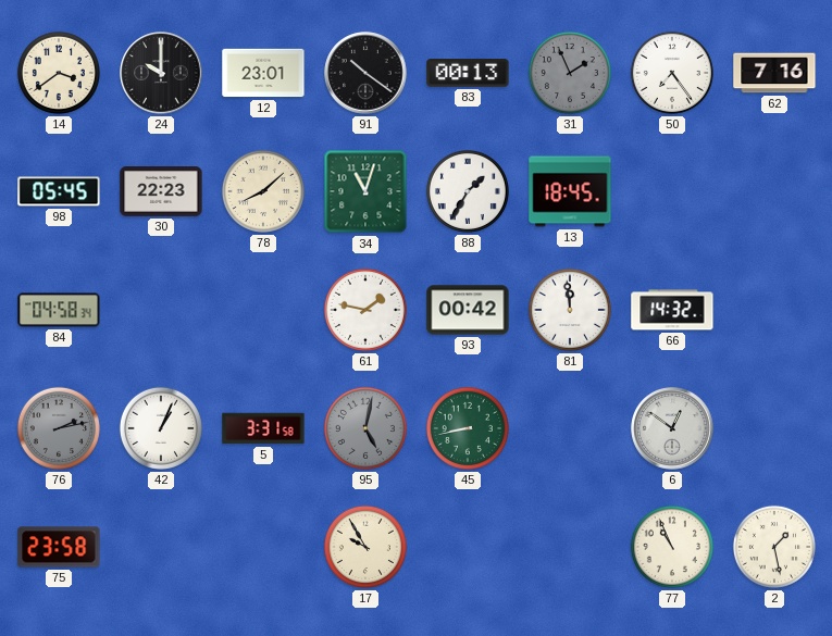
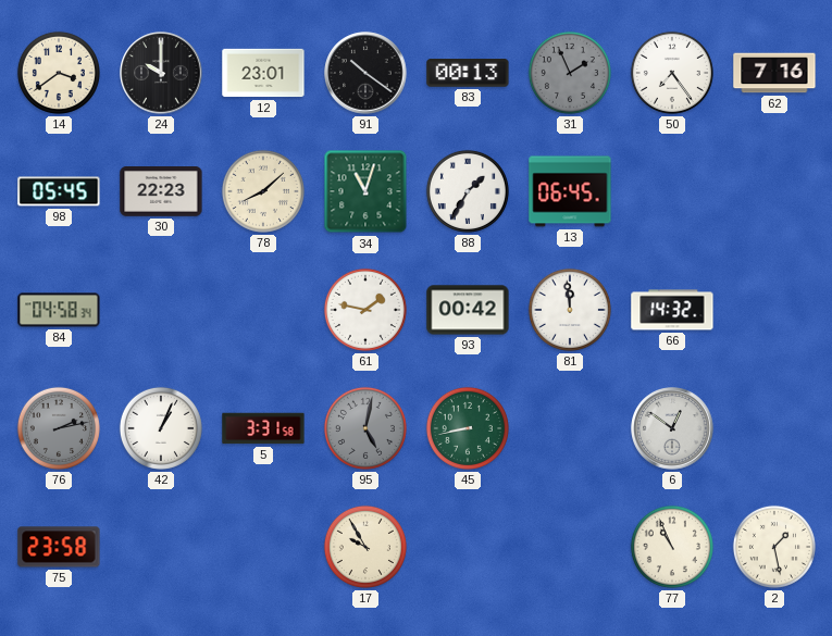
13: 18:45 -> 06:45
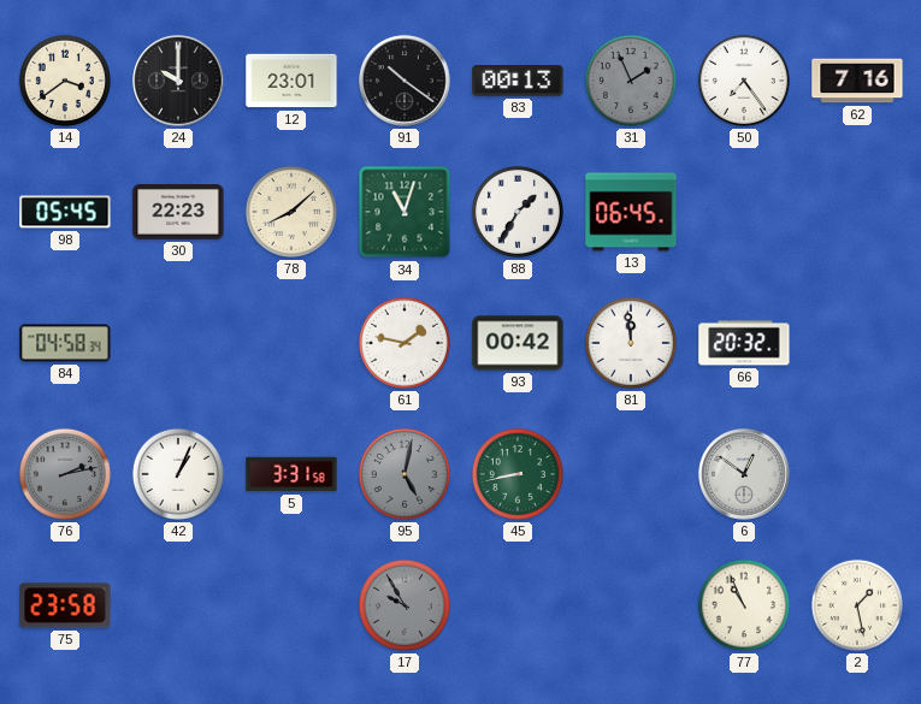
66: 14:32 -> 20:32
17 dial: cream -> grey
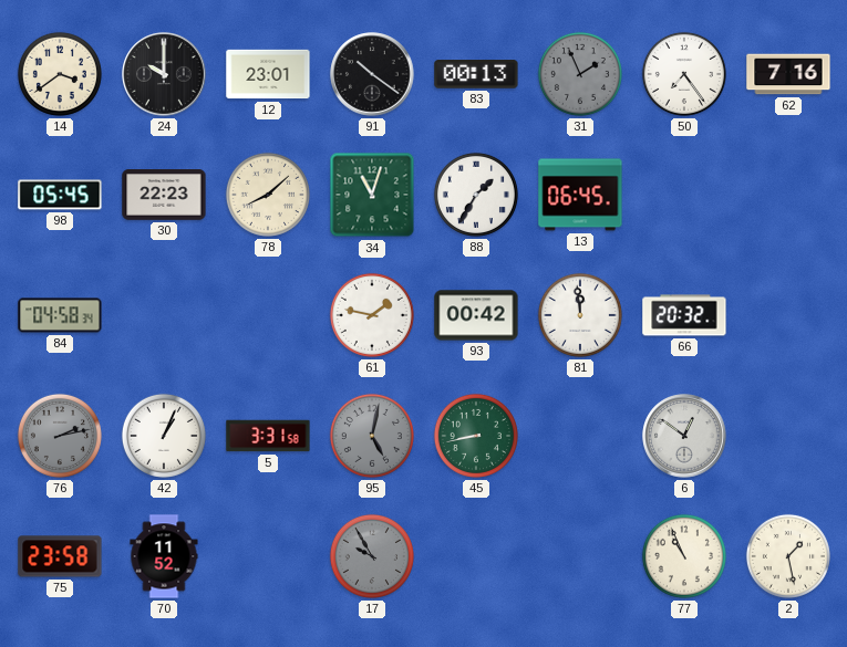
70: none -> 11:52
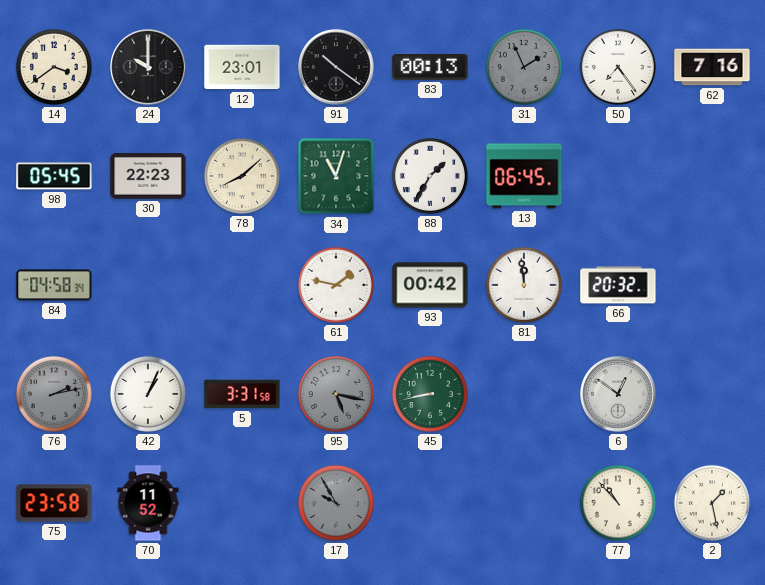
95: 5:02 -> 5:17
77: 10:56 -> 10:53
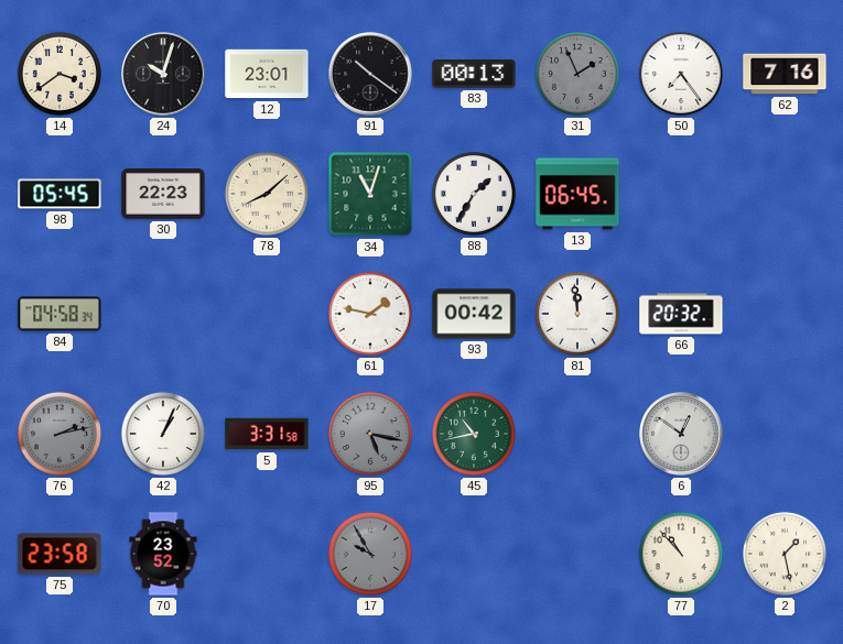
24: 10:00 -> 10:03
45: 8:43 -> 10:43
70: 11:52 -> 23:52
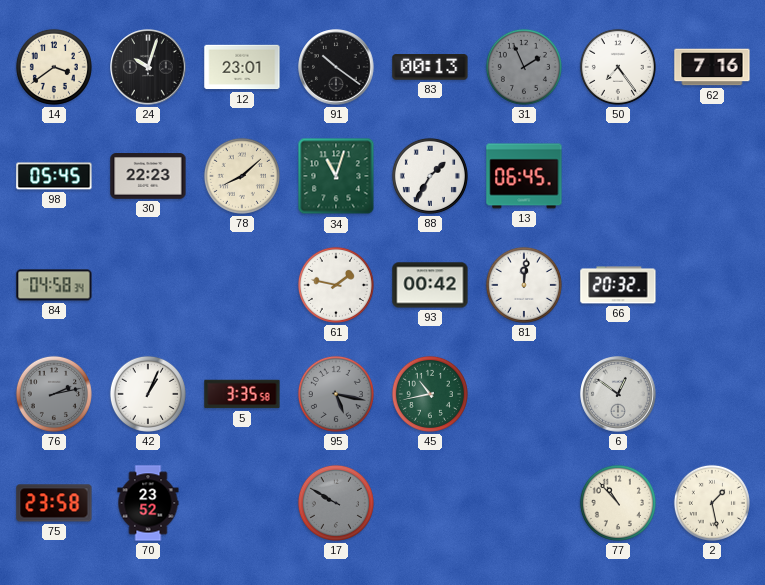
81: 11:59 -> 12:01
5: 3:31 -> 3:35
17: 9:55 -> 9:50
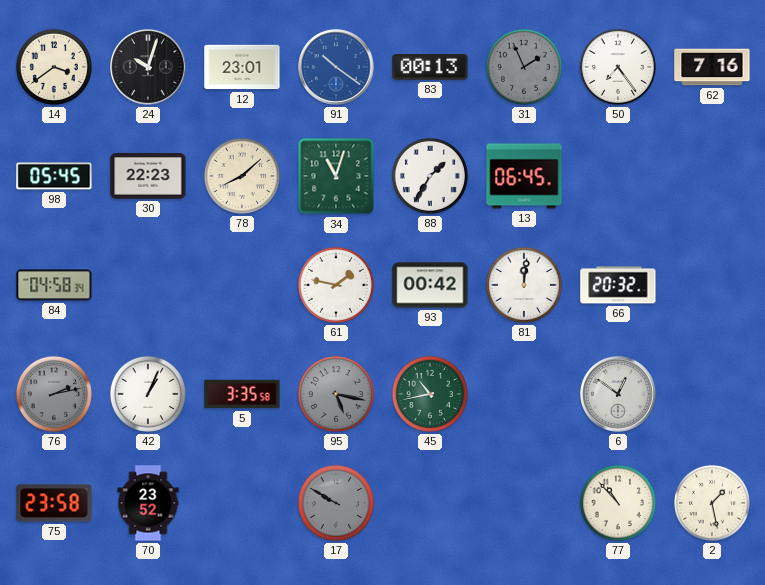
91 dial: black -> blue
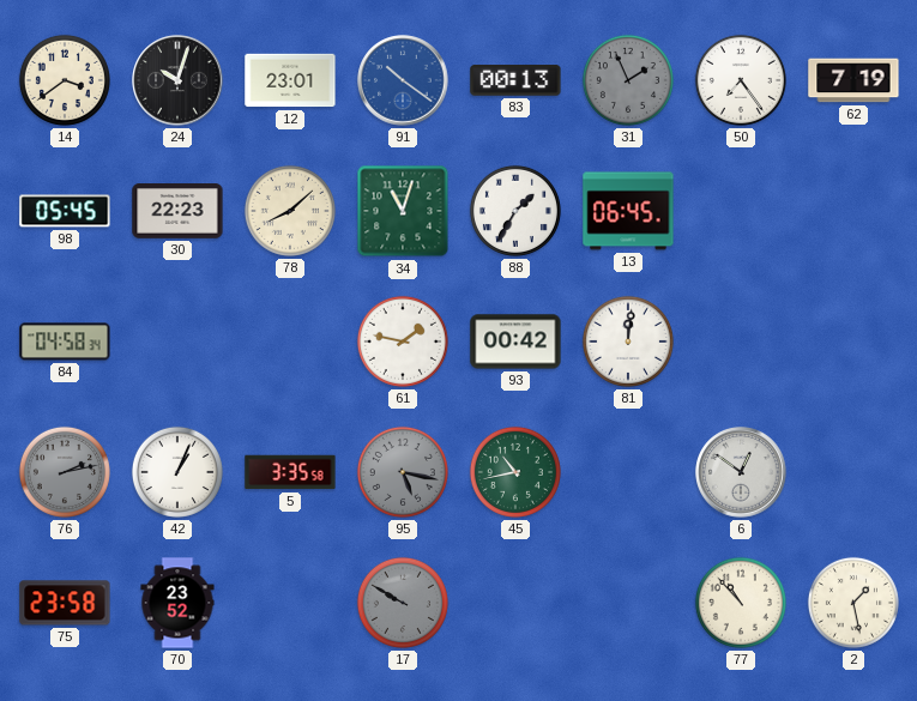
62: 7:16 -> 7:19
66: 20:32 -> none
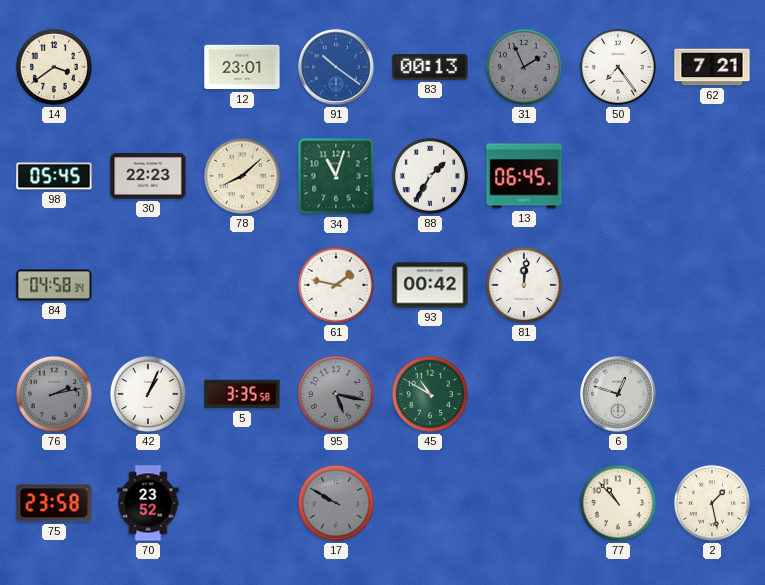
24: 10:03 -> none
62: 7:19 -> 7:21
45: 10:43 -> 10:50
6: 12:51 -> 12:48
